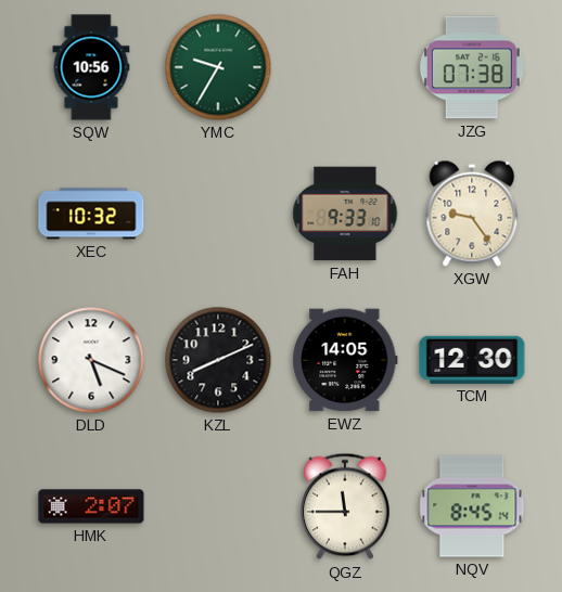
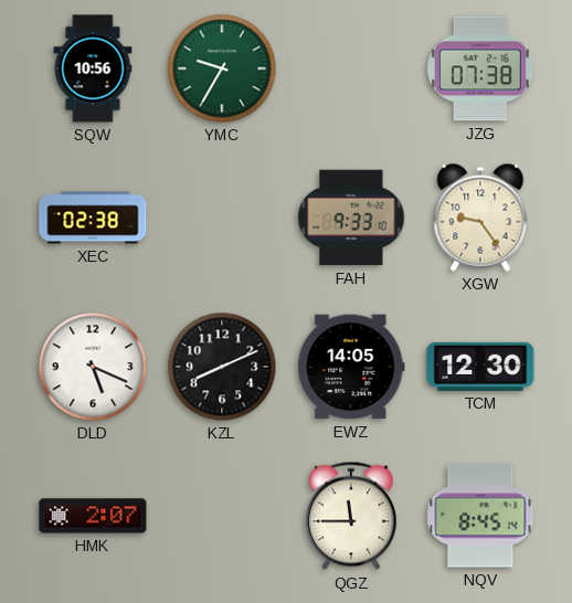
XEC: 10:32 -> 02:38
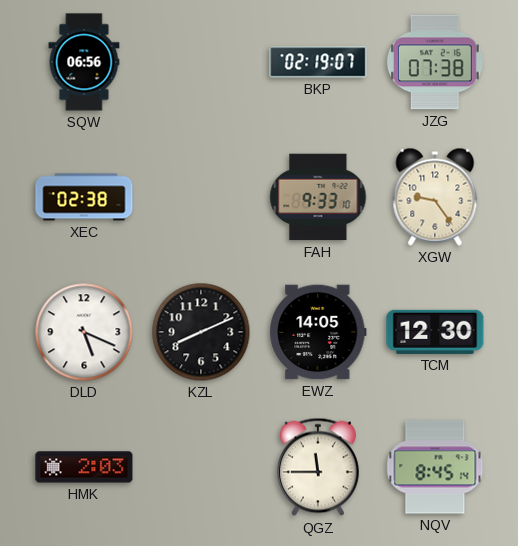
SQW: 10:56 -> 06:56
YMC: 9:35 -> none
BKP: none -> 02:19
HMK: 2:07 -> 2:03
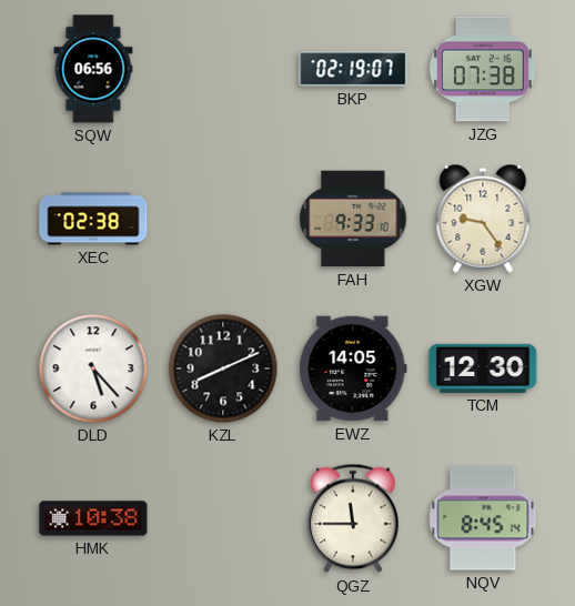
DLD: 5:19 -> 5:23
HMK: 2:03 -> 10:38
